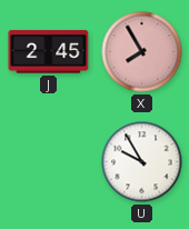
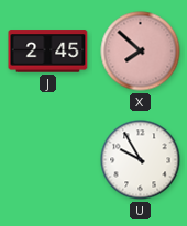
X: 7:55 -> 7:52
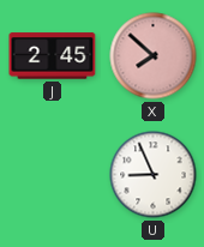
U: 9:55 -> 8:56
